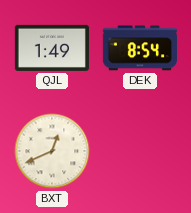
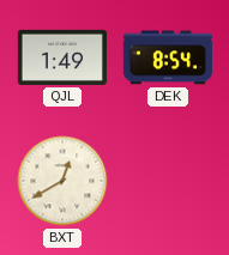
BXT: 12:41 -> 12:40
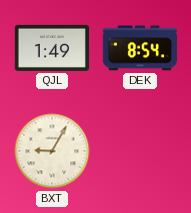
BXT: 12:40 -> 9:05
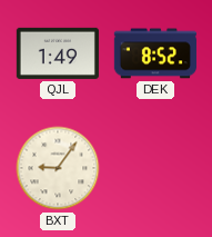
DEK: 8:54 -> 8:52
BXT: 9:05 -> 9:06
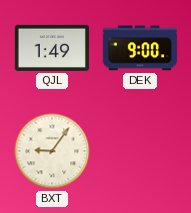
DEK: 8:52 -> 9:00
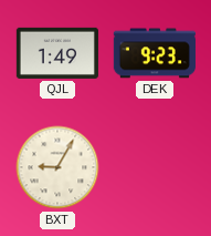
DEK: 9:00 -> 9:23
BXT: 9:06 -> 9:05
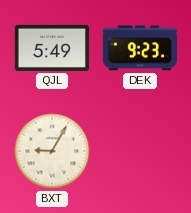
QJL: 1:49 -> 5:49
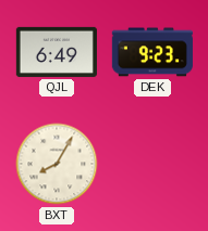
QJL: 5:49 -> 6:49
BXT: 9:05 -> 8:05
